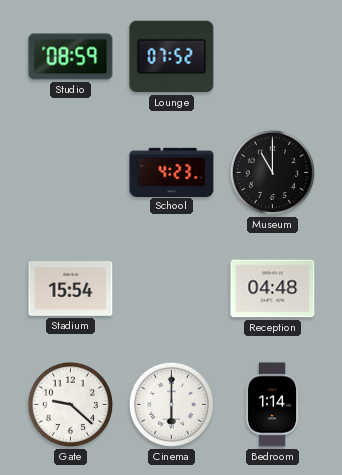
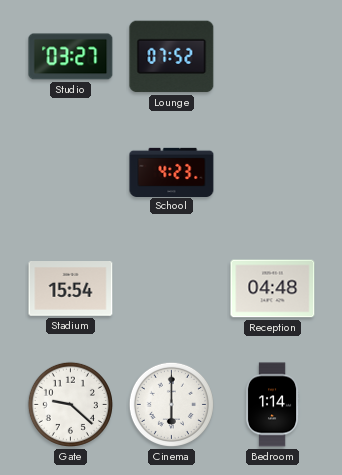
Studio: 08:59 -> 03:27
Museum: 11:00 -> none
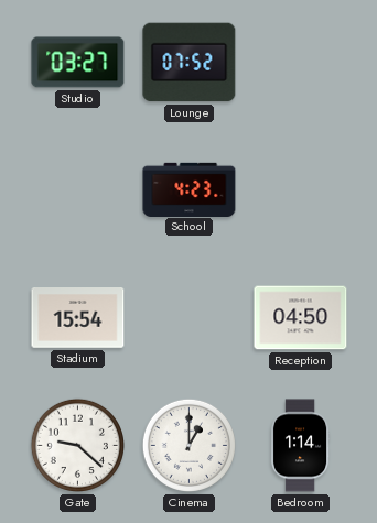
Reception: 04:48 -> 04:50
Cinema: 6:00 -> 1:00
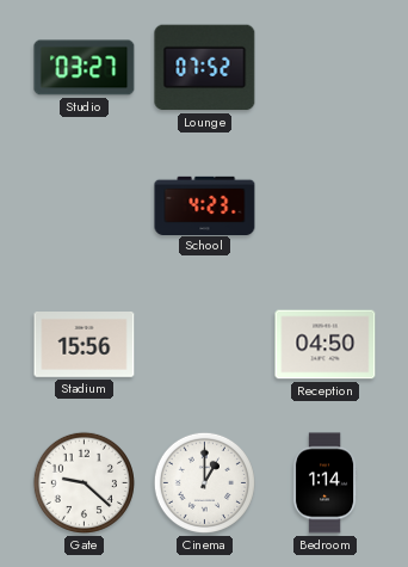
Stadium: 15:54 -> 15:56
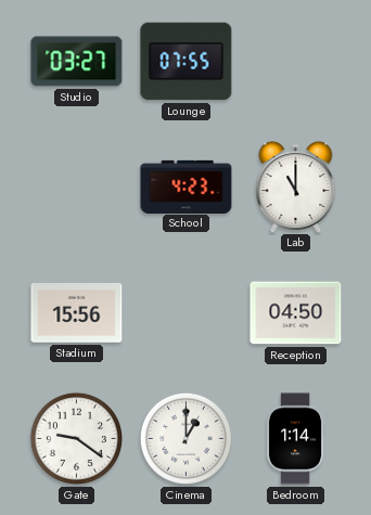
Lounge: 07:52 -> 07:55
Lab: none -> 11:00
Gate: 9:22 -> 9:21
